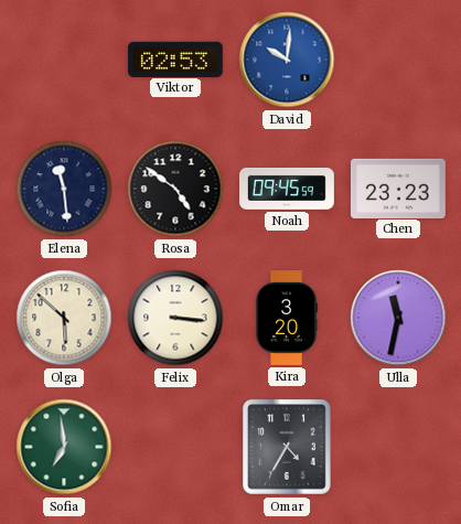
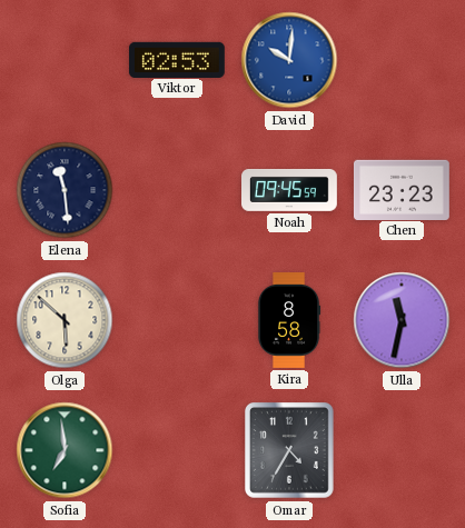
Rosa: 4:51 -> none
Felix: 3:16 -> none
Kira: 3:20 -> 8:58
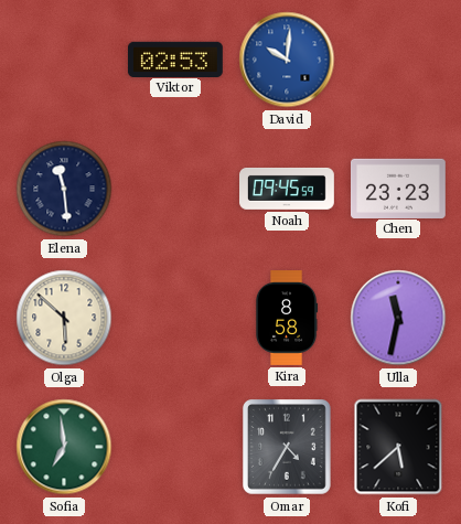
Kofi: none -> 5:38
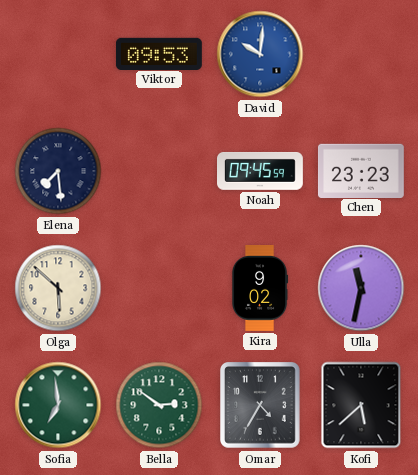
Viktor: 02:53 -> 09:53
Elena: 11:29 -> 7:29
Kira: 8:58 -> 9:02
Bella: none -> 2:51
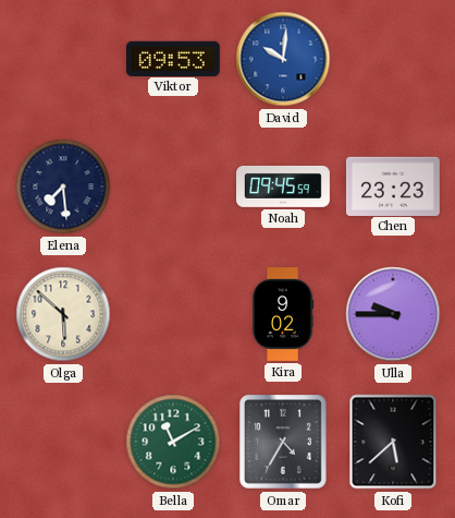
Ulla: 11:32 -> 9:45
Sofia: 6:59 -> none
Bella: 2:51 -> 11:10
